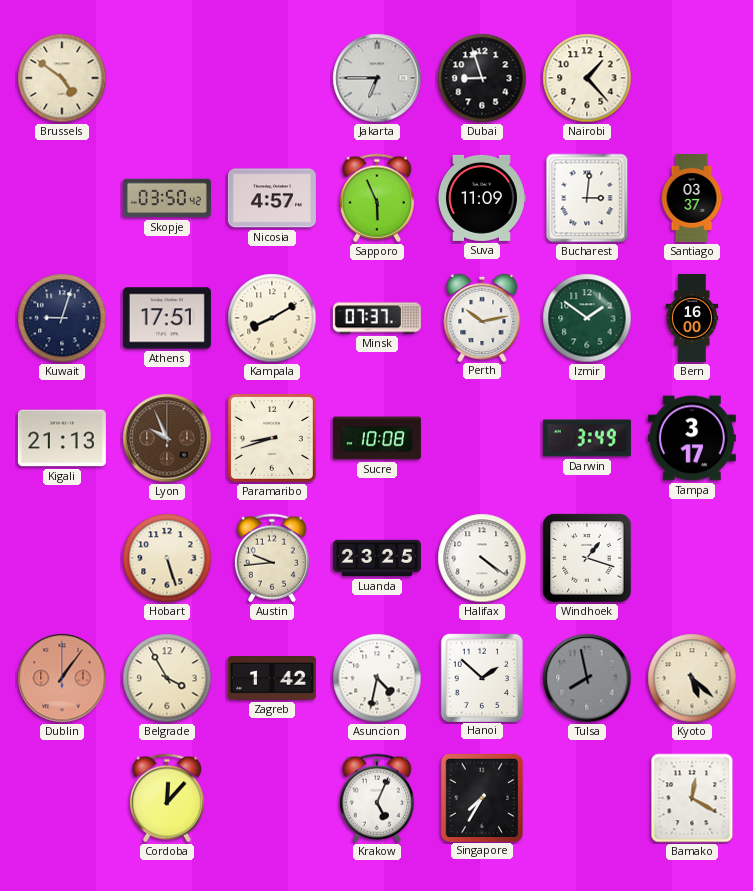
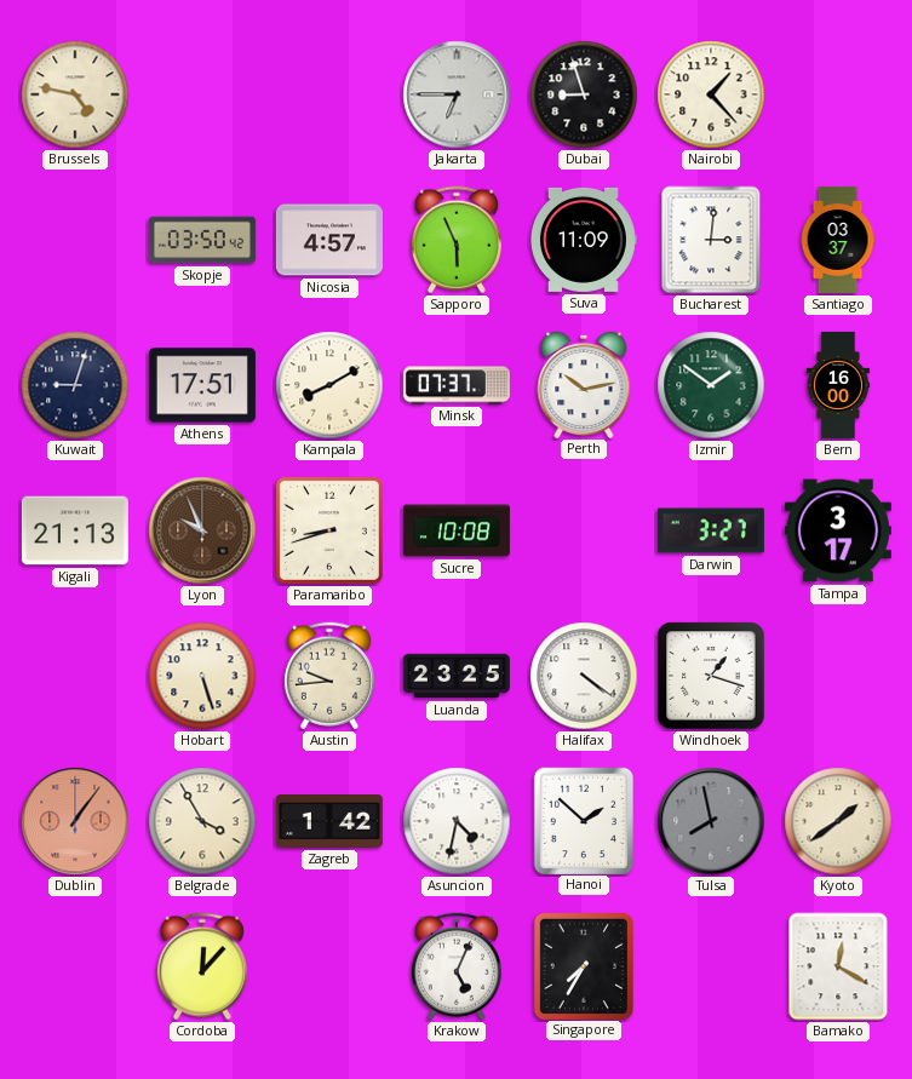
Brussels: 4:51 -> 4:47
Darwin: 3:49 -> 3:27
Kyoto: 5:22 -> 1:39
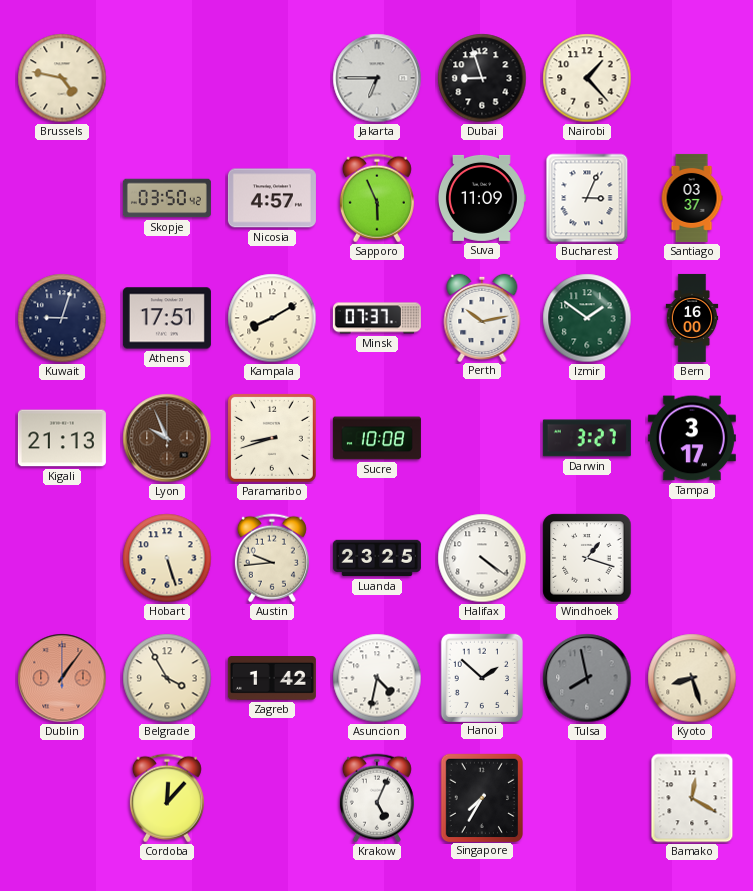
Bucharest: 3:01 -> 3:04
Kyoto: 1:39 -> 8:27
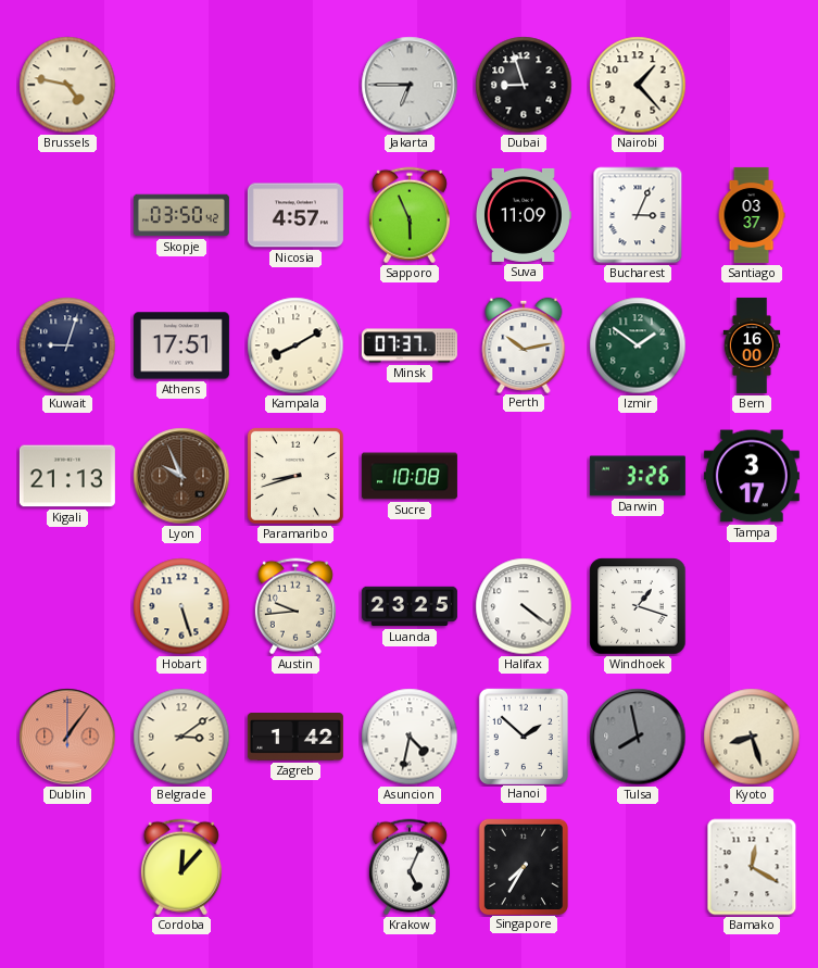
Darwin: 3:27 -> 3:26
Belgrade: 3:55 -> 3:09
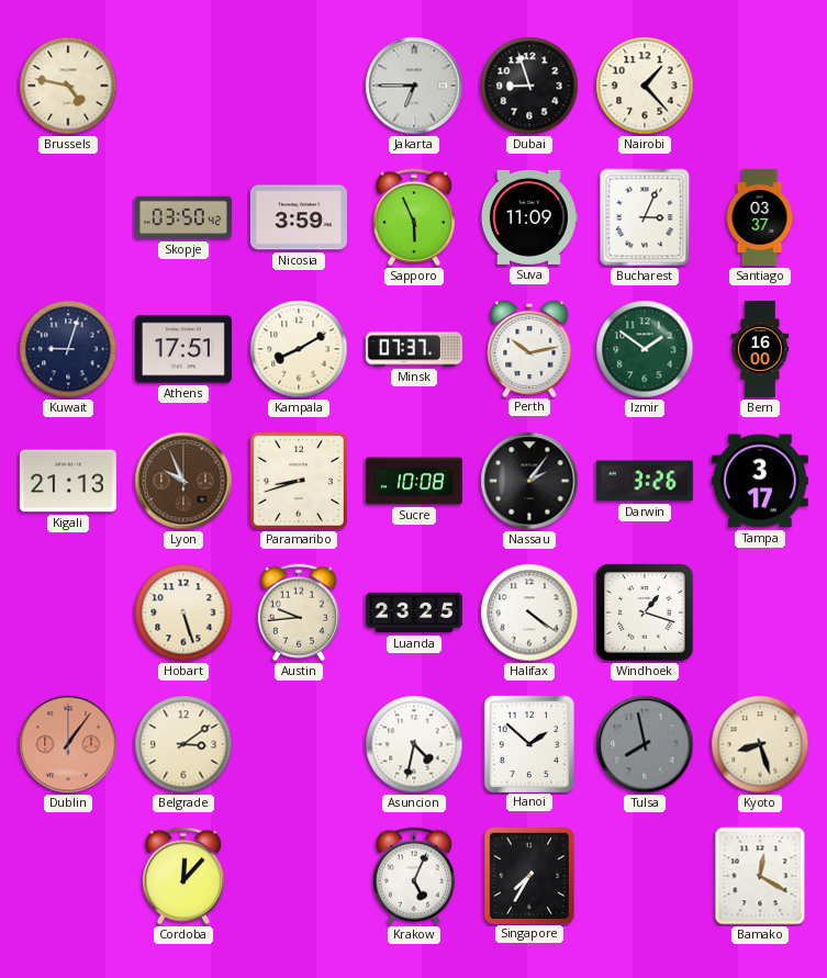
Nicosia: 4:57 -> 3:59
Nassau: none -> 2:06
Zagreb: 1:42 -> none
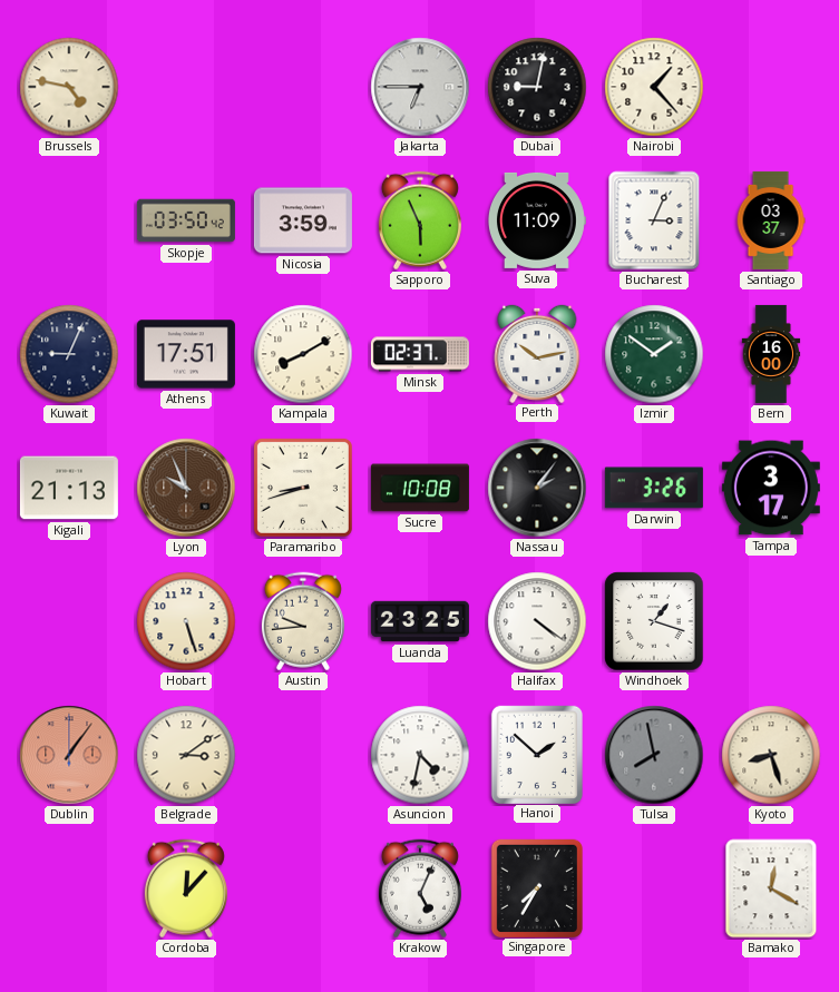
Dubai: 8:57 -> 9:02
Kuwait: 9:03 -> 9:04
Minsk: 07:37 -> 02:37
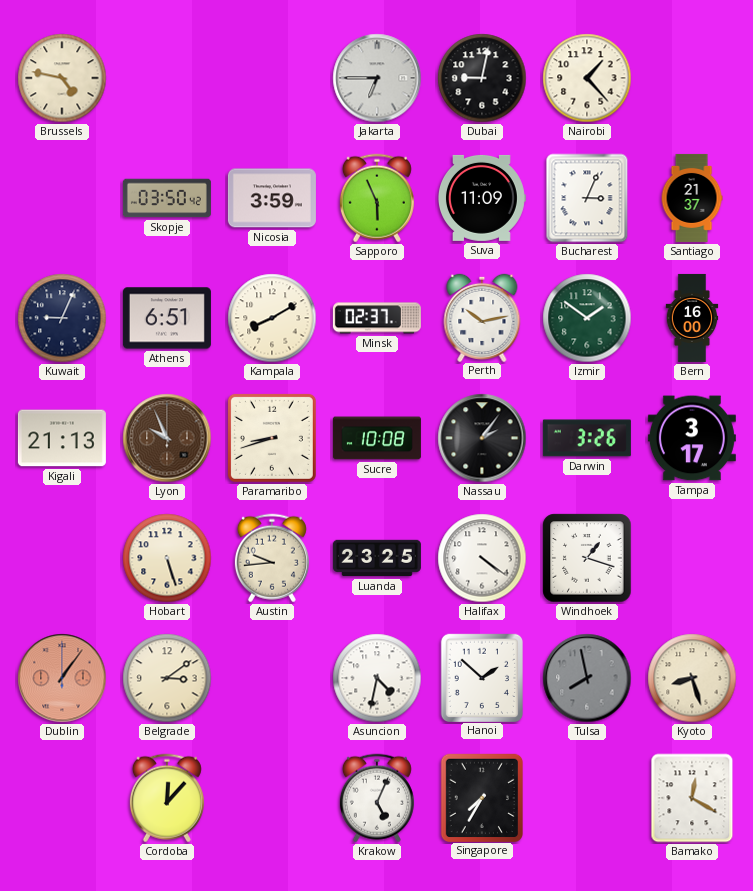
Santiago: 03:37 -> 21:37
Athens: 17:51 -> 6:51
